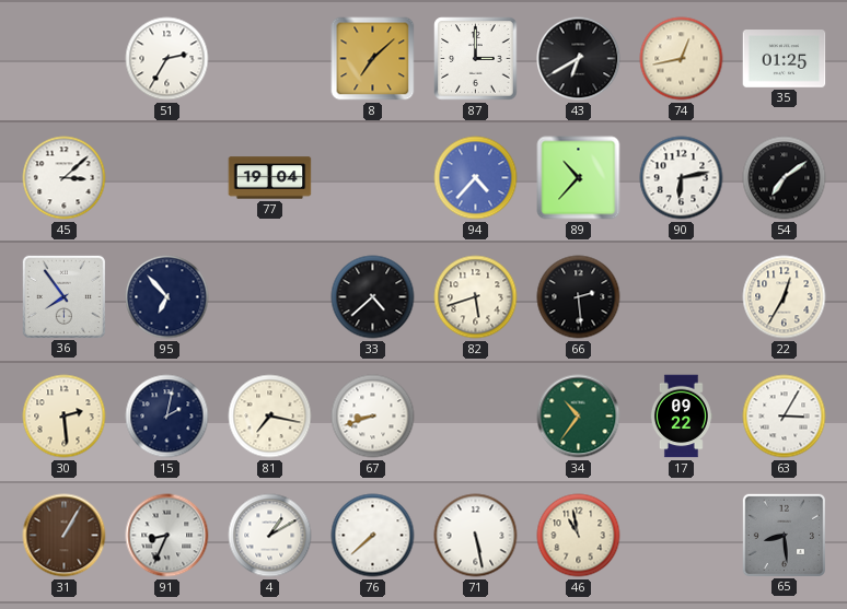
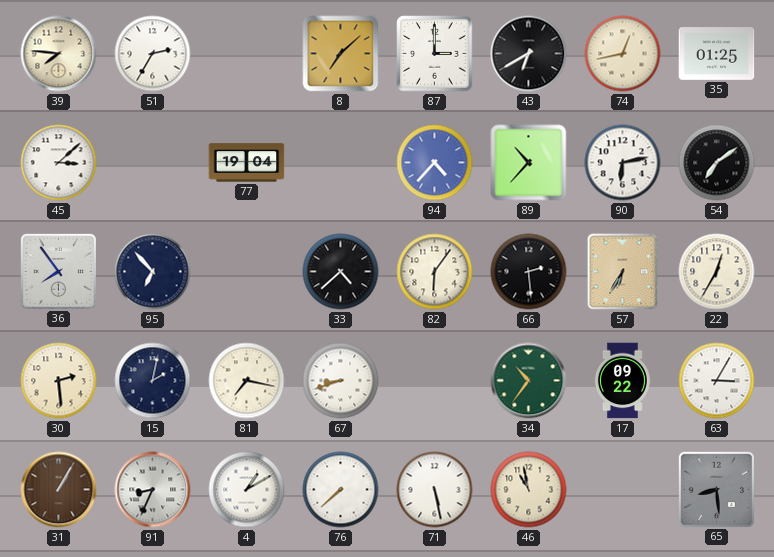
39: none -> 7:46
82: 5:42 -> 6:06
57: none -> 6:35
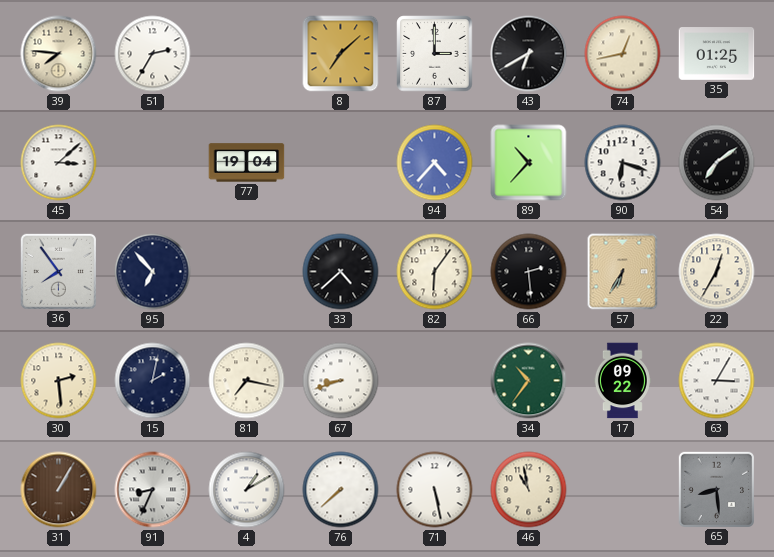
90: 6:13 -> 6:18
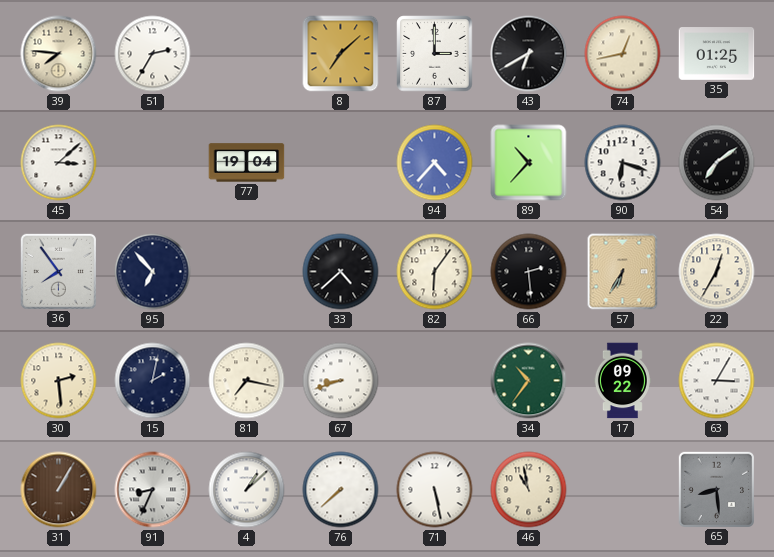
4: 1:10 -> 1:08
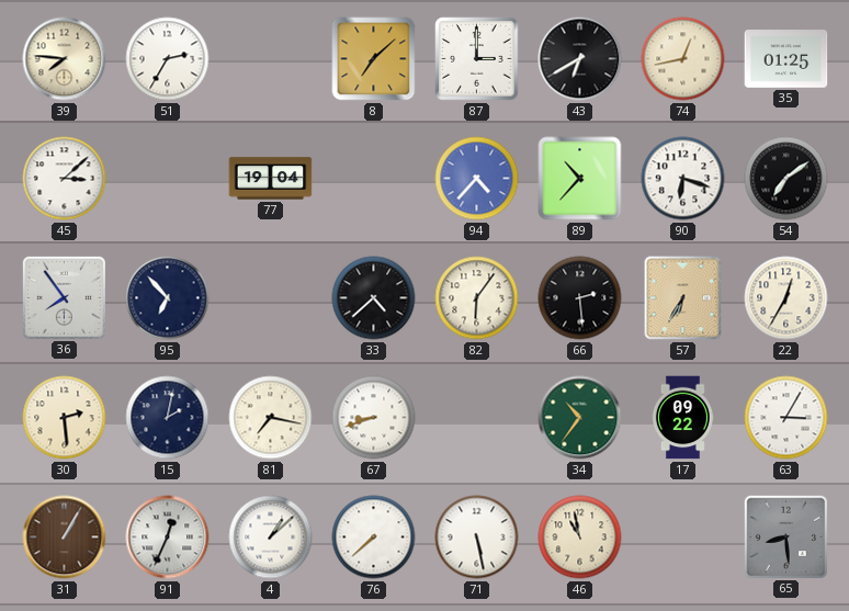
91: 8:34 -> 12:34
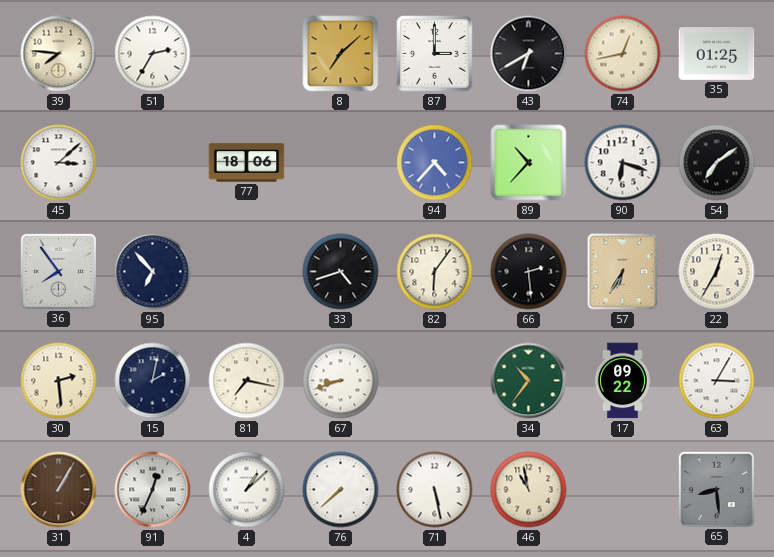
77: 19:04 -> 18:06
33: 4:38 -> 4:42
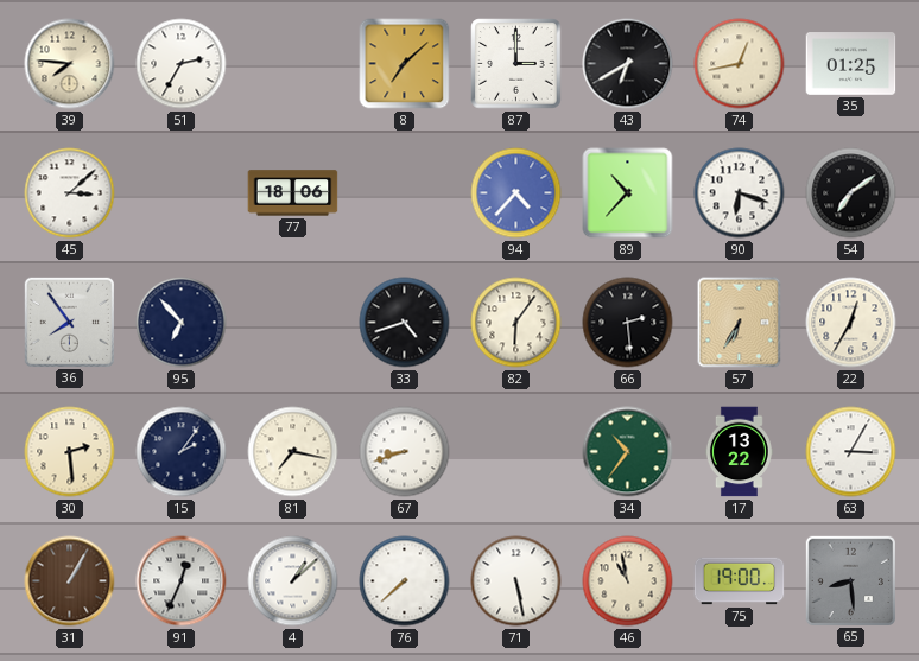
15: 2:02 -> 2:06
17: 09:22 -> 13:22
75: none -> 19:00
